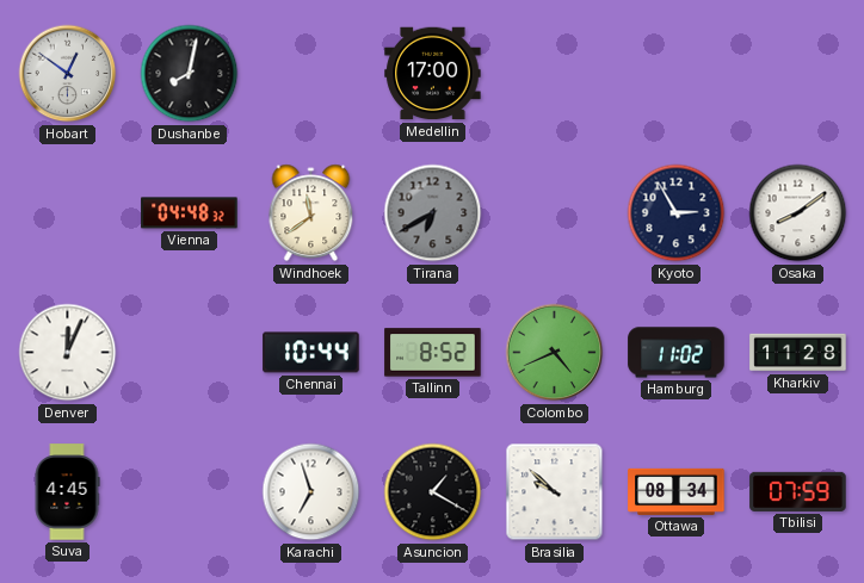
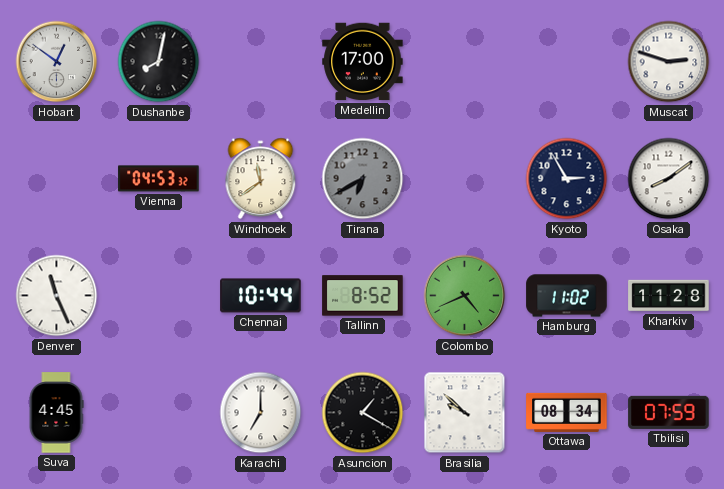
Muscat: none -> 2:48
Vienna: 04:48 -> 04:53
Denver: 12:04 -> 11:26
Karachi: 6:57 -> 7:00
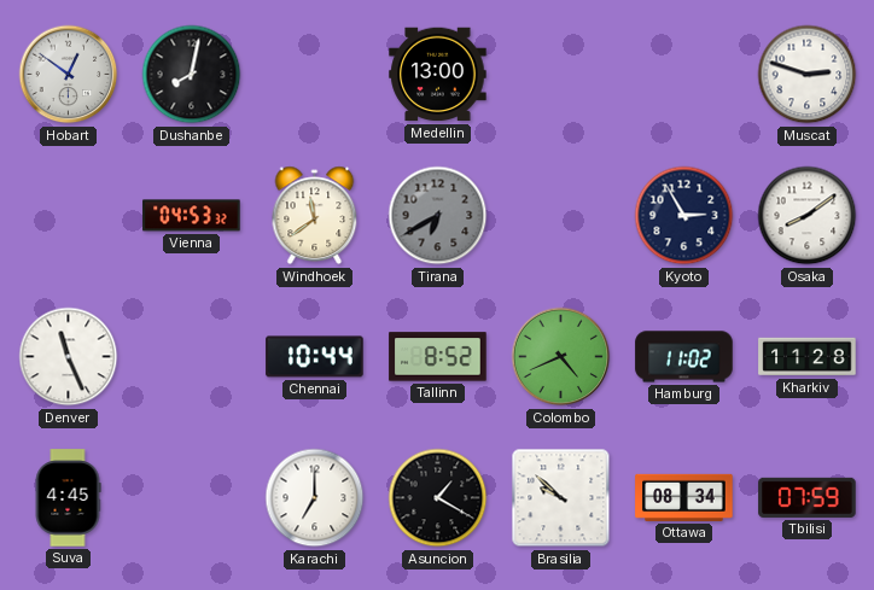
Medellin: 17:00 -> 13:00
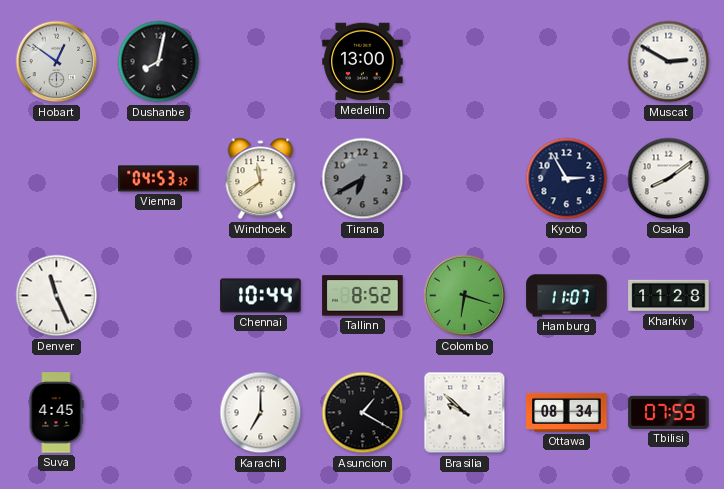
Muscat: 2:48 -> 2:50
Colombo: 4:41 -> 6:18
Hamburg: 11:02 -> 11:07
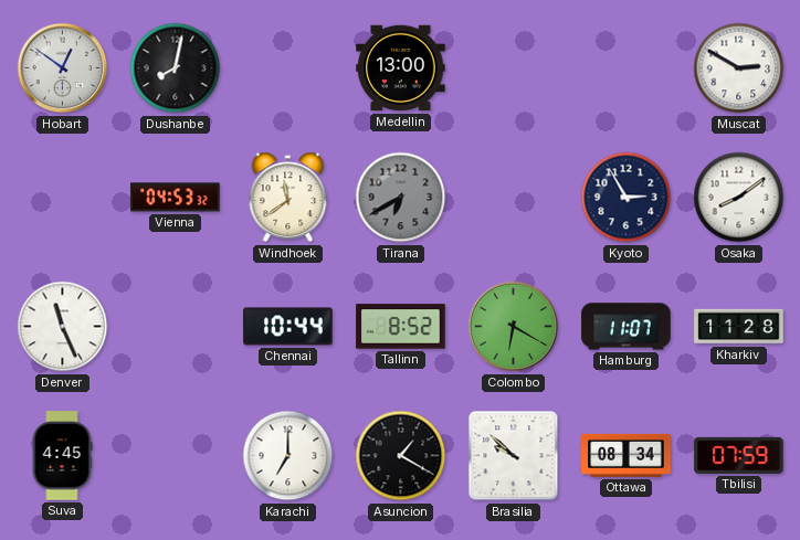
Colombo: 6:18 -> 6:20
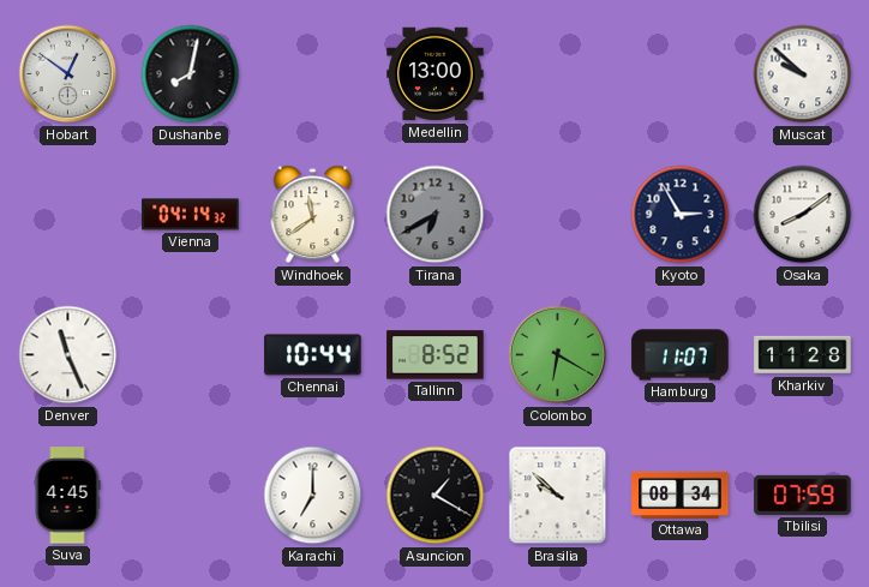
Muscat: 2:50 -> 9:52
Vienna: 04:53 -> 04:14
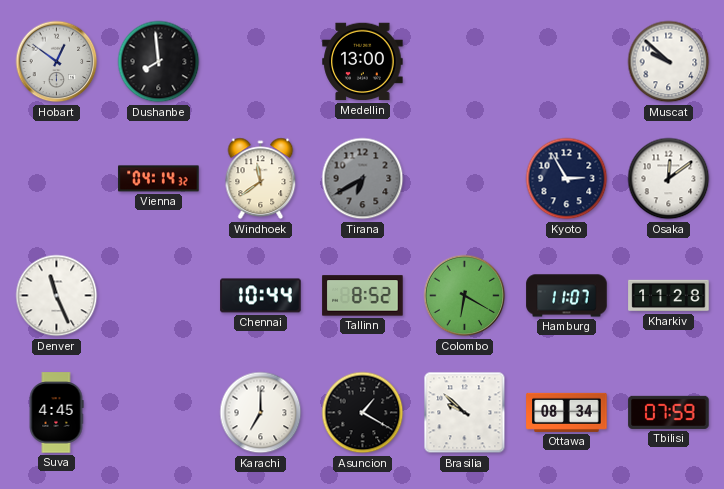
Dushanbe: 8:02 -> 7:59
Osaka: 8:09 -> 12:09
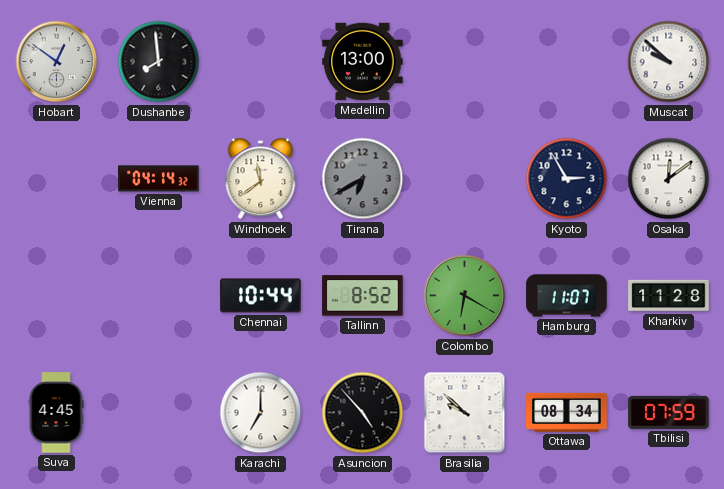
Denver: 11:26 -> none
Asuncion: 1:20 -> 4:53
